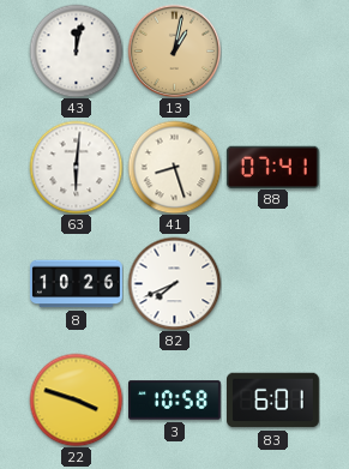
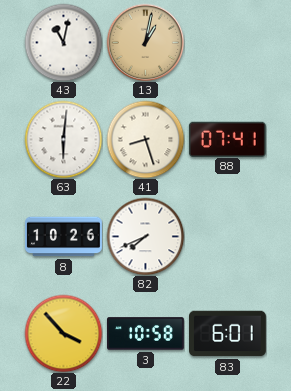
43: 12:02 -> 11:02
22: 3:48 -> 3:53
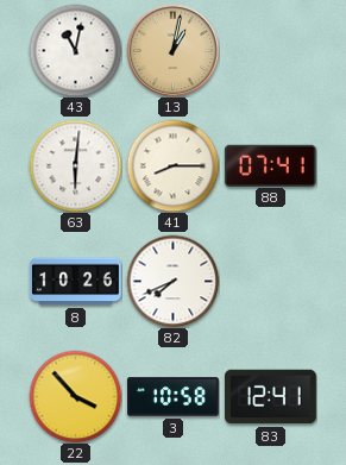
41: 8:27 -> 8:15
83: 6:01 -> 12:41
